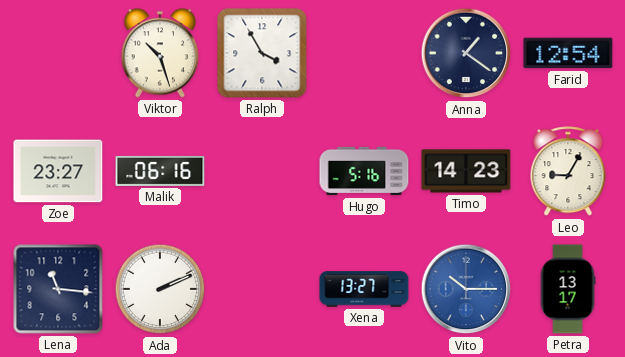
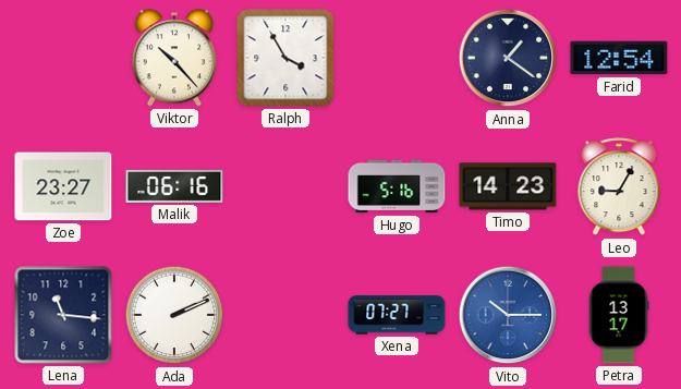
Viktor: 10:27 -> 10:23
Xena: 13:27 -> 07:27
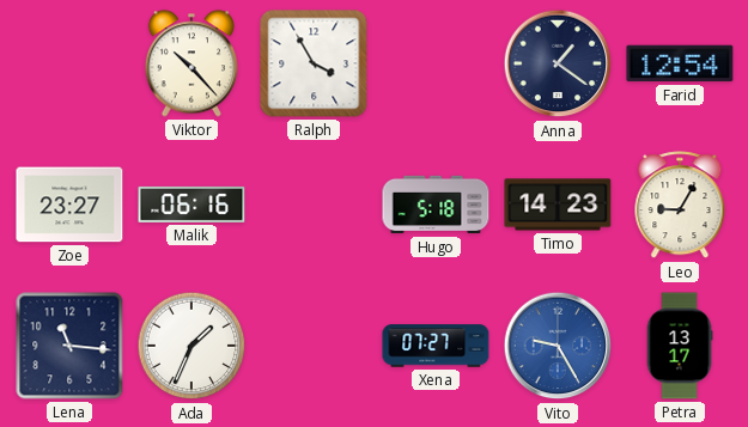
Hugo: 5:16 -> 5:18
Ada: 2:11 -> 1:34
Vito: 10:15 -> 9:25
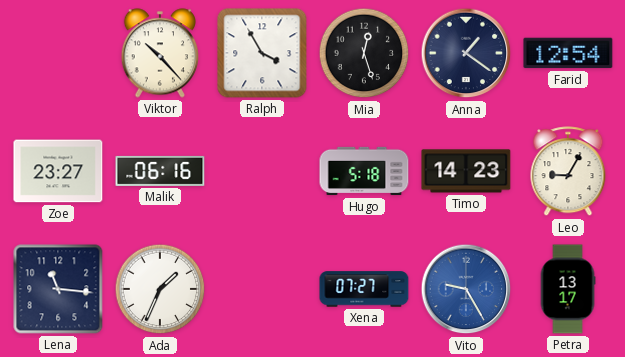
Mia: none -> 12:27
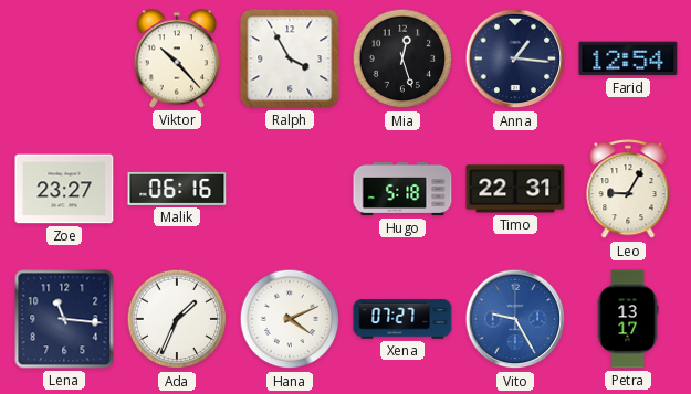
Anna: 1:21 -> 1:16
Timo: 14:23 -> 22:31
Hana: none -> 4:11
